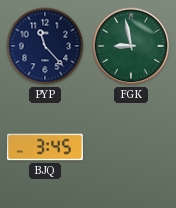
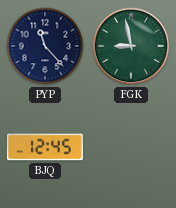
BJQ: 3:45 -> 12:45
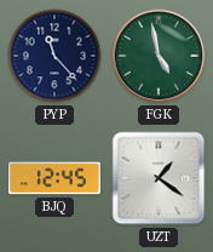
FGK: 8:58 -> 4:58
UZT: none -> 1:21
